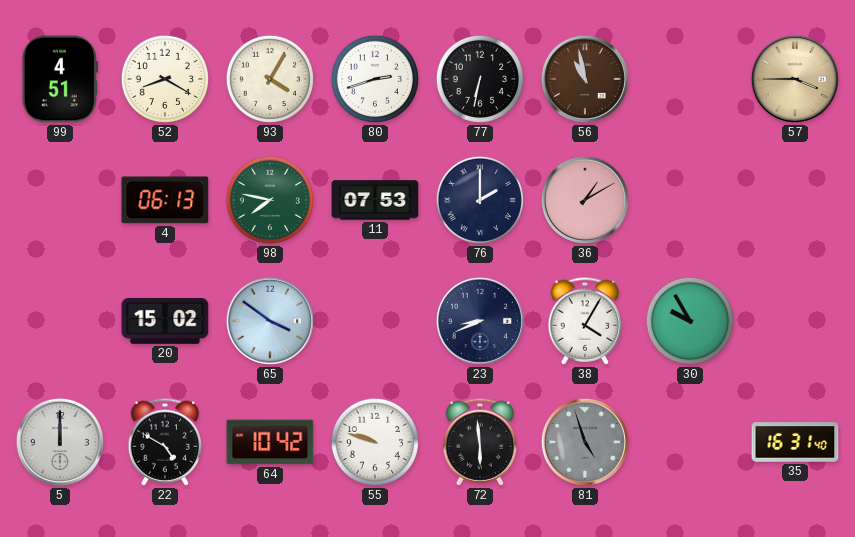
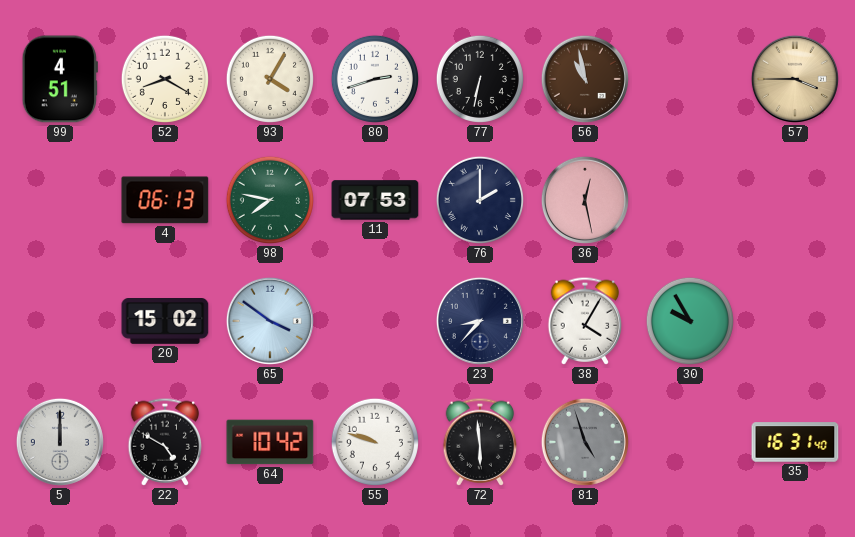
36: 1:10 -> 12:28
23: 8:41 -> 8:37
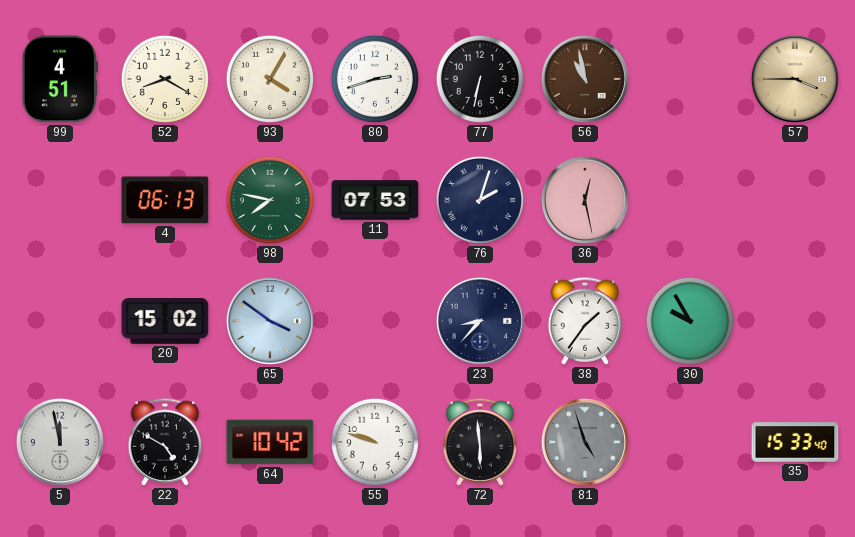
76: 2:00 -> 2:03
38: 4:05 -> 1:36
5: 12:00 -> 11:58
35: 16:31 -> 15:33
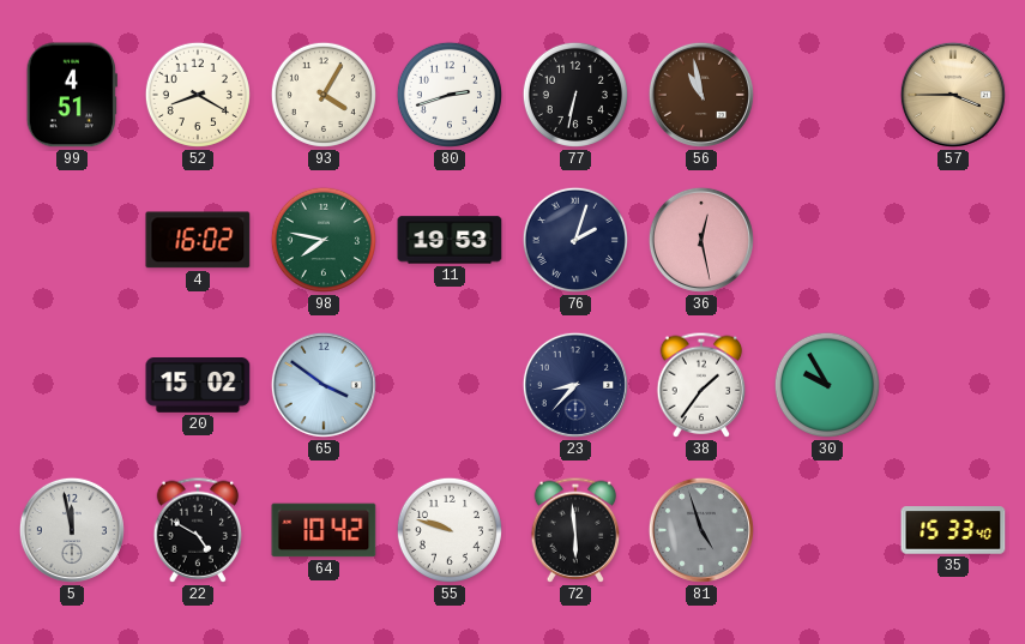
4: 06:13 -> 16:02
11: 07:53 -> 19:53
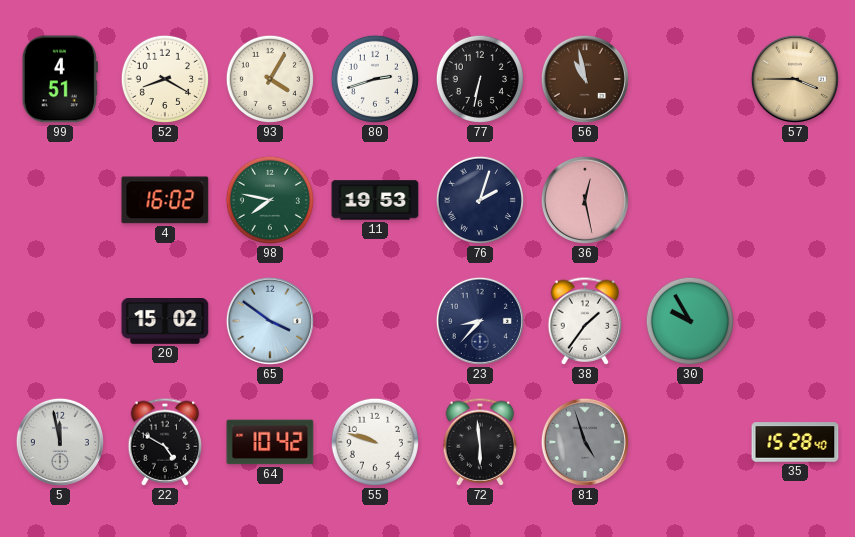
35: 15:33 -> 15:28
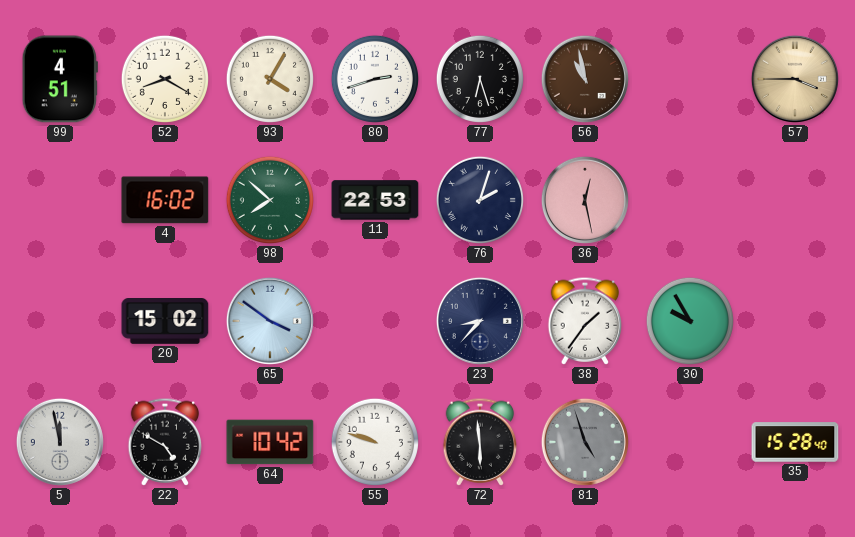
77: 6:32 -> 6:27
98: 7:47 -> 7:52
11: 19:53 -> 22:53
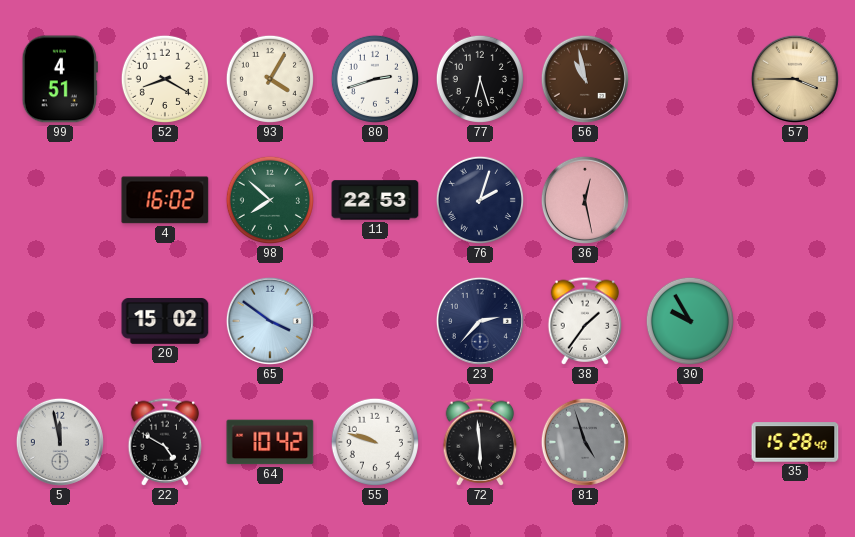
23: 8:37 -> 2:37
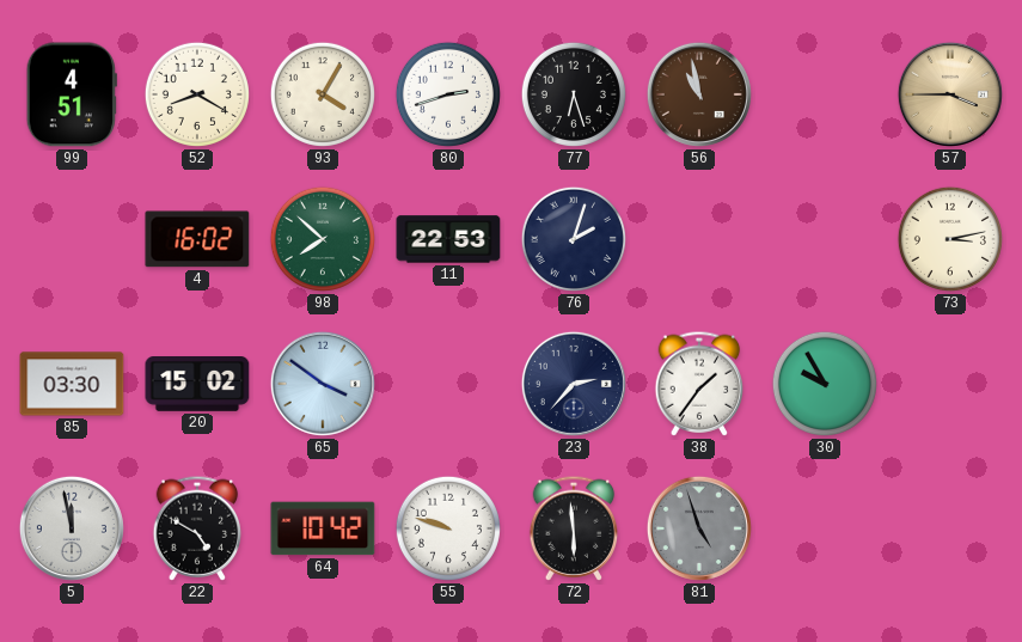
36: 12:28 -> none
73: none -> 3:13
85: none -> 03:30
35: 15:28 -> none
